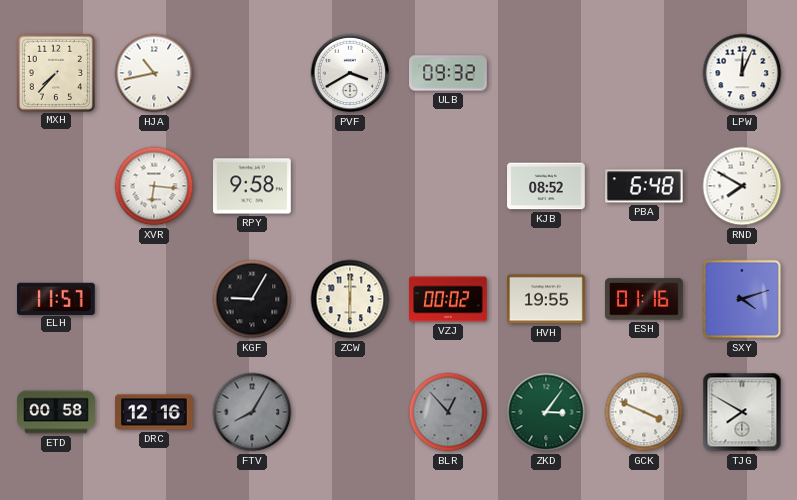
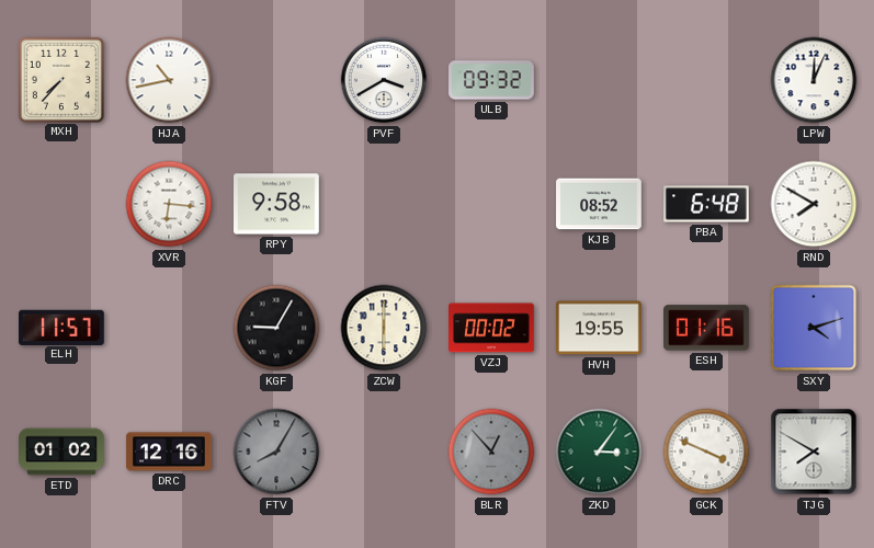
ETD: 00:58 -> 01:02
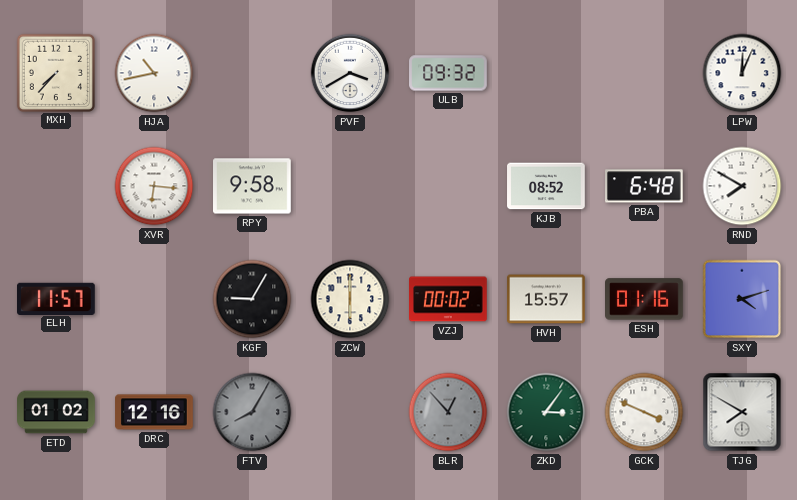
HVH: 19:55 -> 15:57
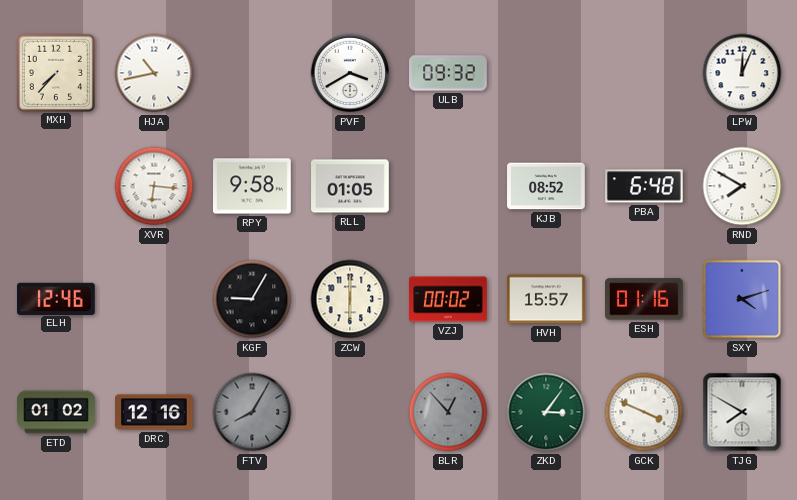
RLL: none -> 01:05
ELH: 11:57 -> 12:46
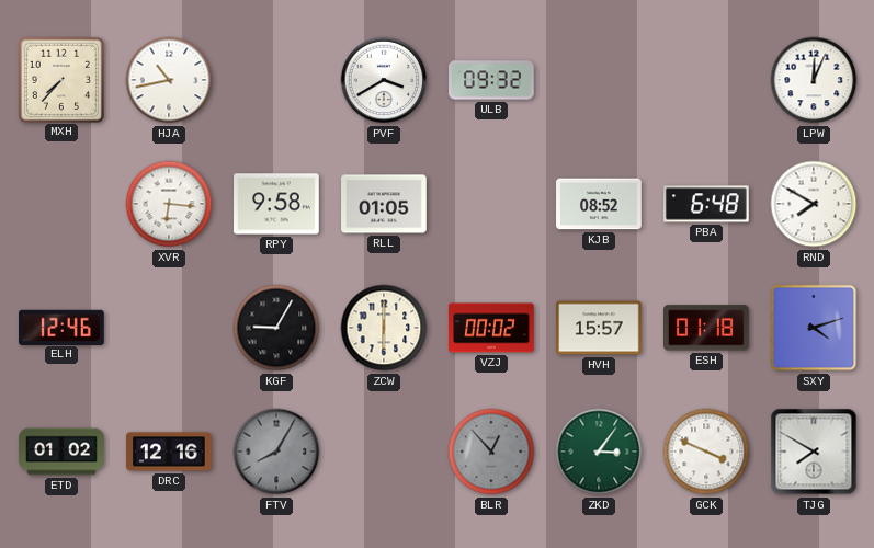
ESH: 01:16 -> 01:18
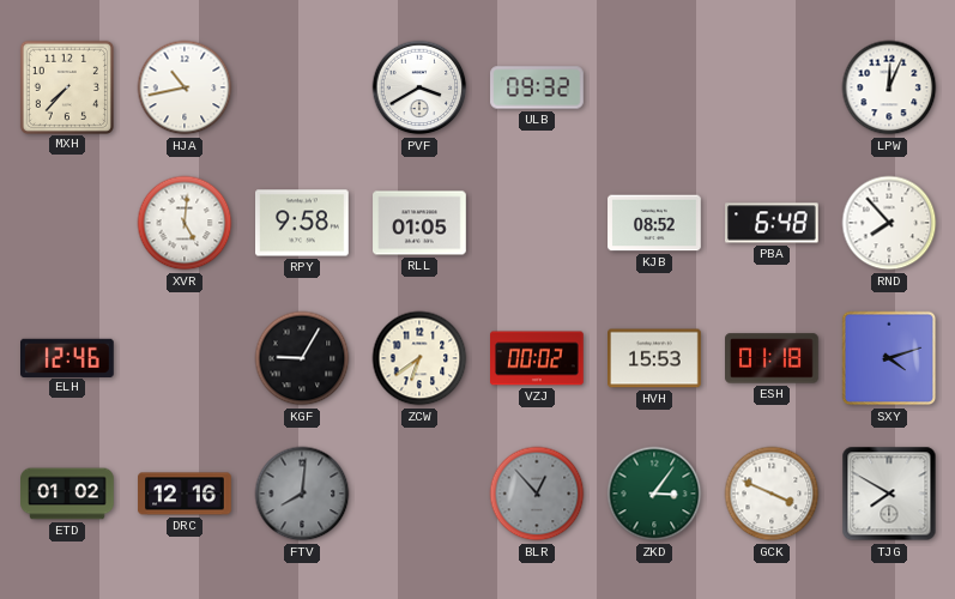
XVR: 6:16 -> 5:01
RND: 7:50 -> 7:53
ZCW: 6:00 -> 6:39
HVH: 15:57 -> 15:53
FTV: 8:05 -> 8:01
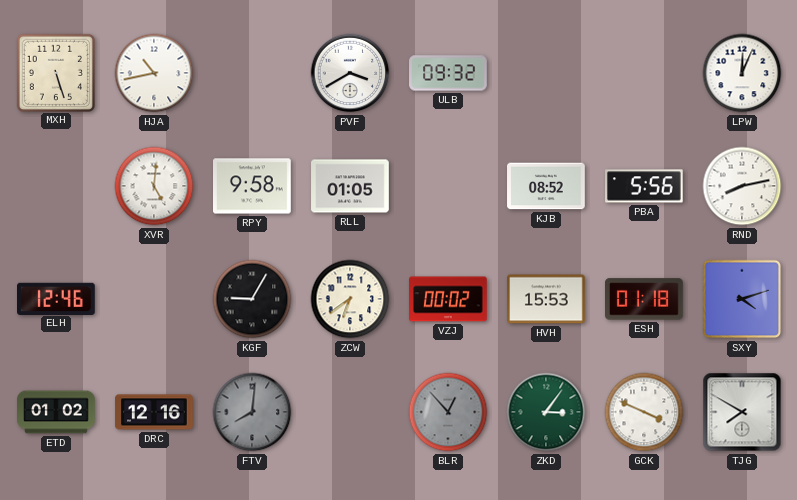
MXH: 7:37 -> 5:27
PBA: 6:48 -> 5:56
RND: 7:53 -> 8:13
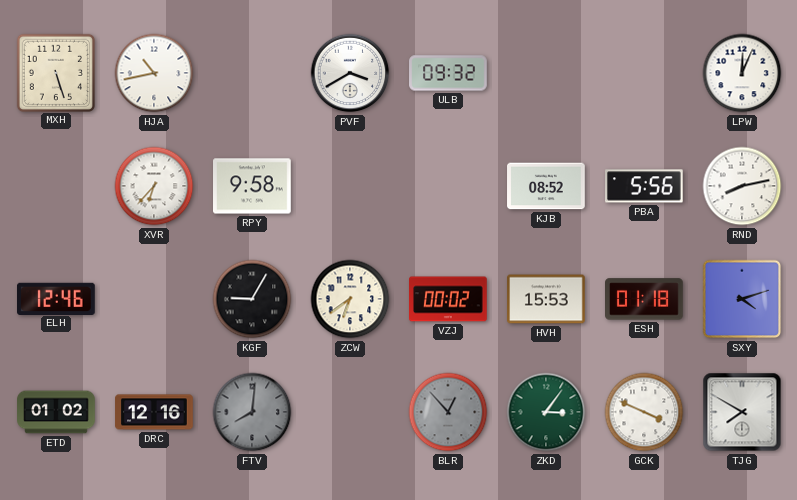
XVR: 5:01 -> 6:37
RLL: 01:05 -> none
